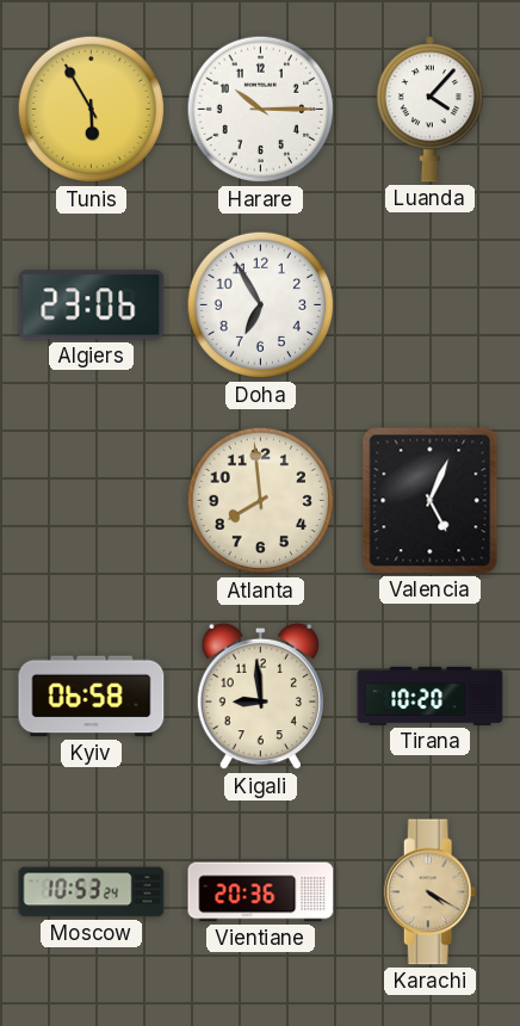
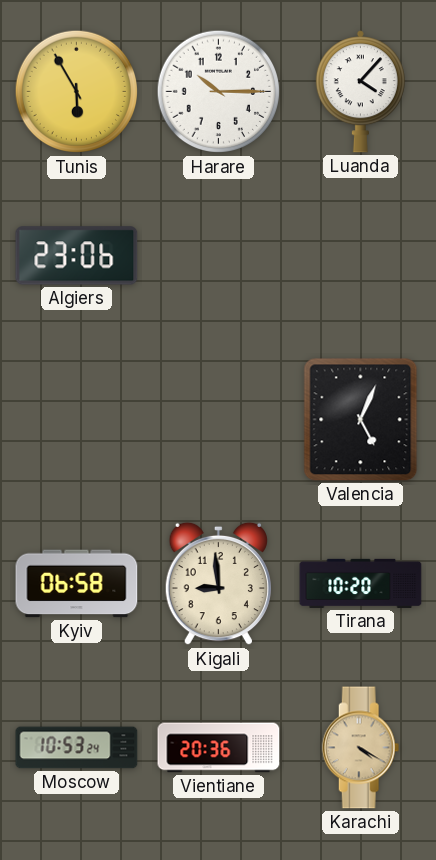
Doha: 6:55 -> none
Atlanta: 7:59 -> none
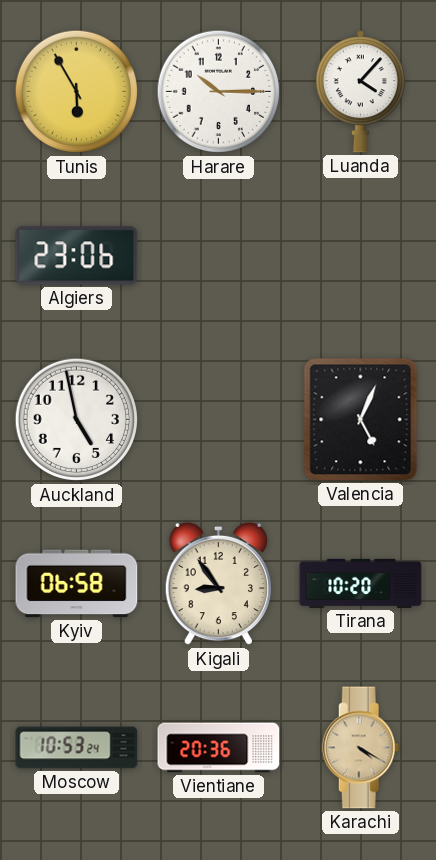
Auckland: none -> 4:58
Kigali: 8:59 -> 8:54
